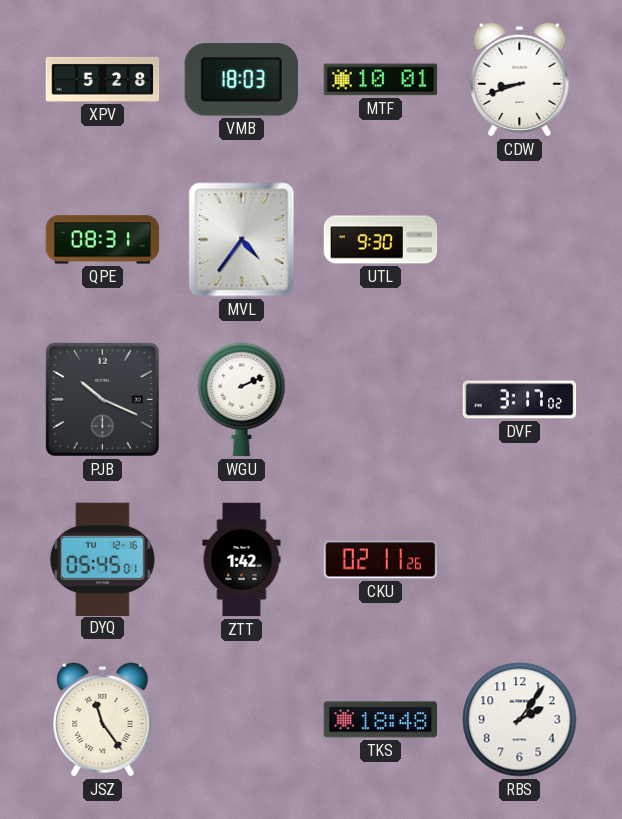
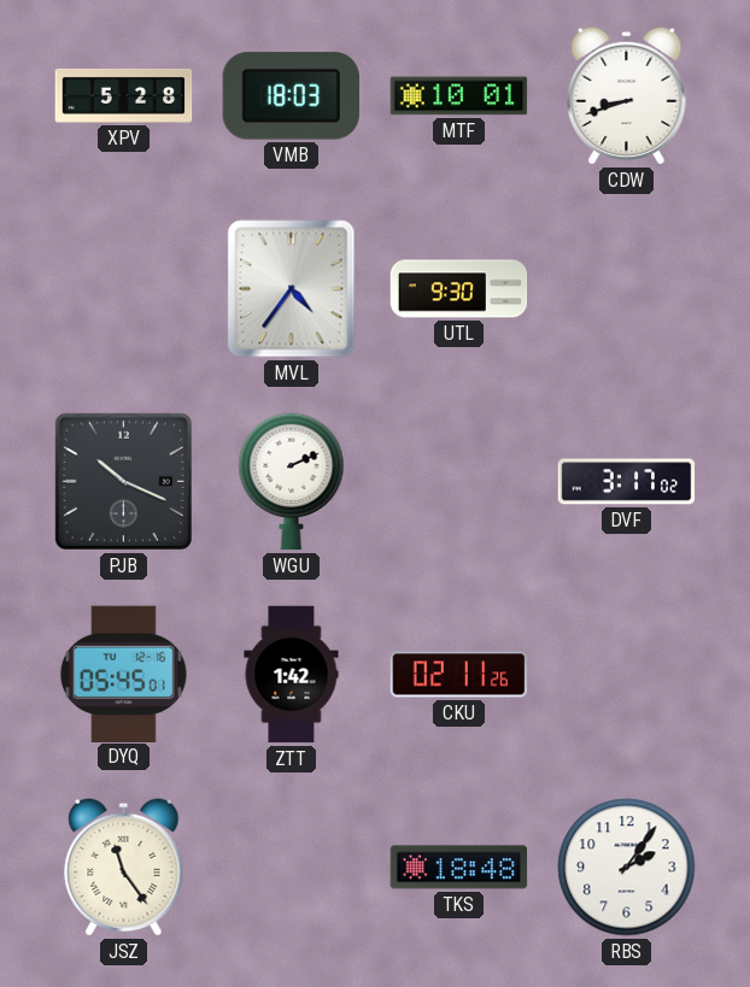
QPE: 08:31 -> none
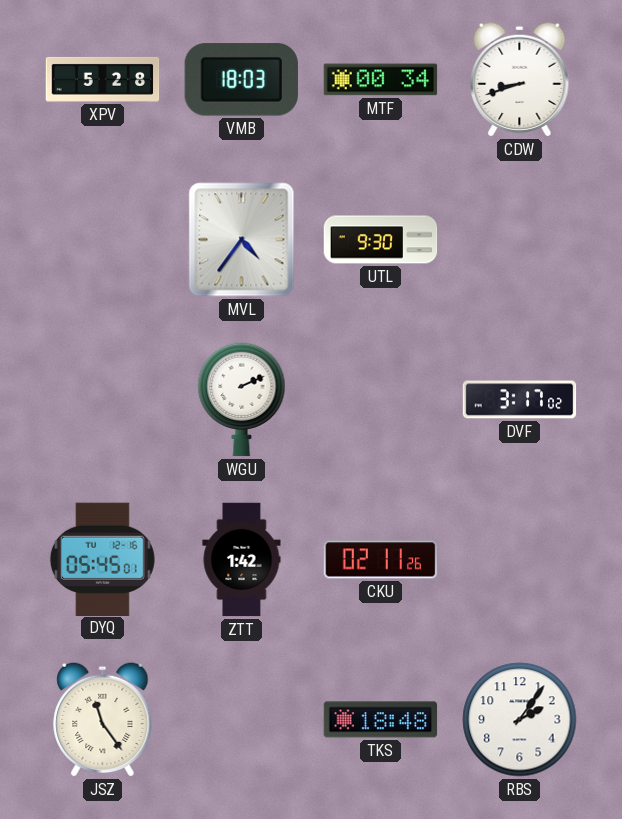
MTF: 10:01 -> 00:34
PJB: 10:19 -> none
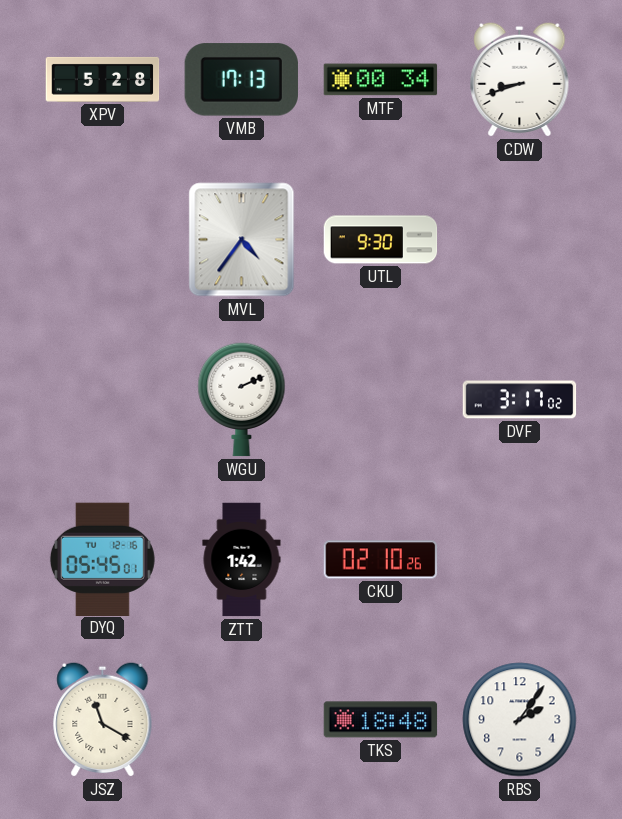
VMB: 18:03 -> 17:13
CKU: 02:11 -> 02:10
JSZ: 11:24 -> 11:20
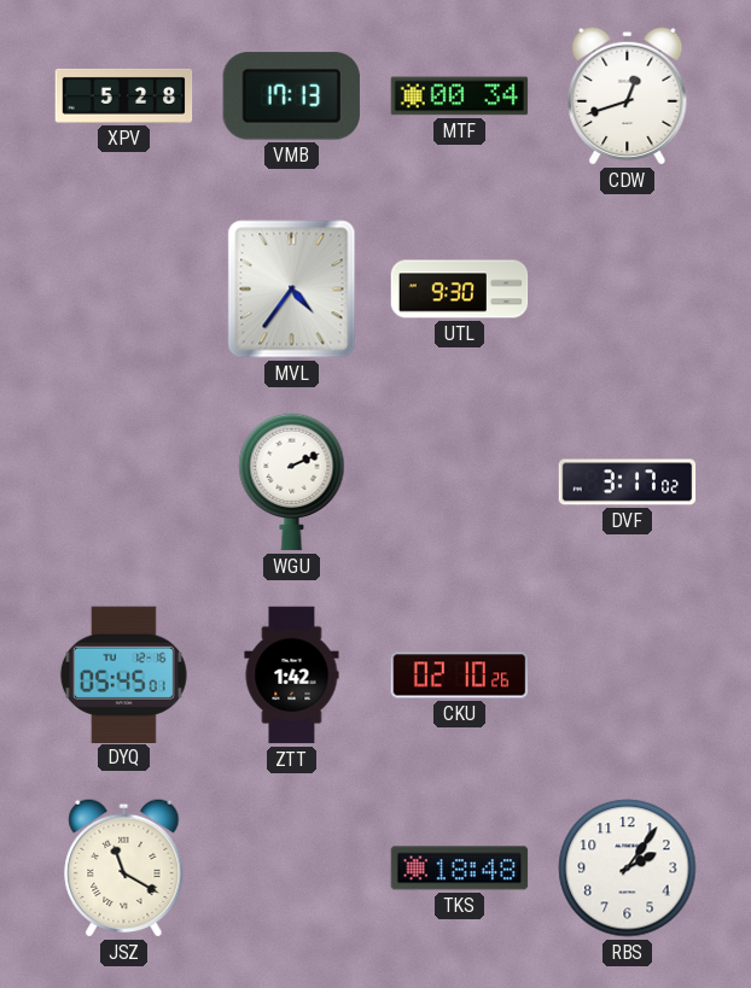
CDW: 8:42 -> 12:42
